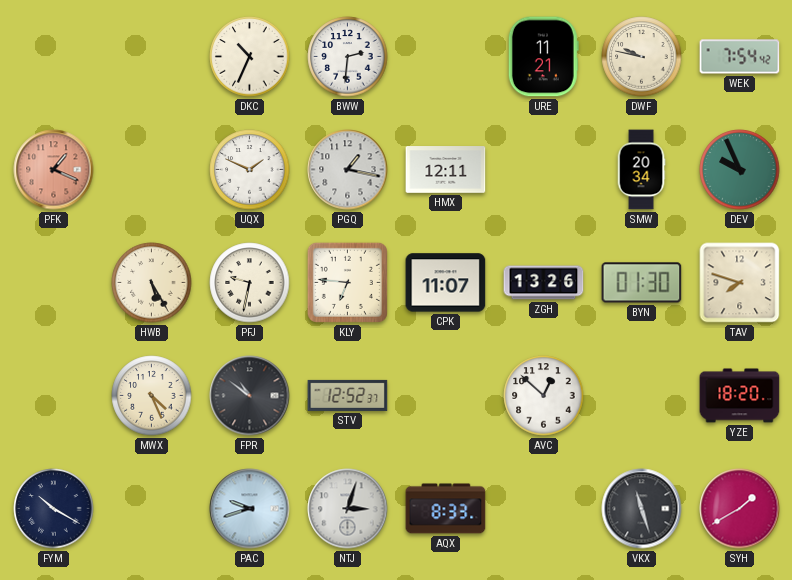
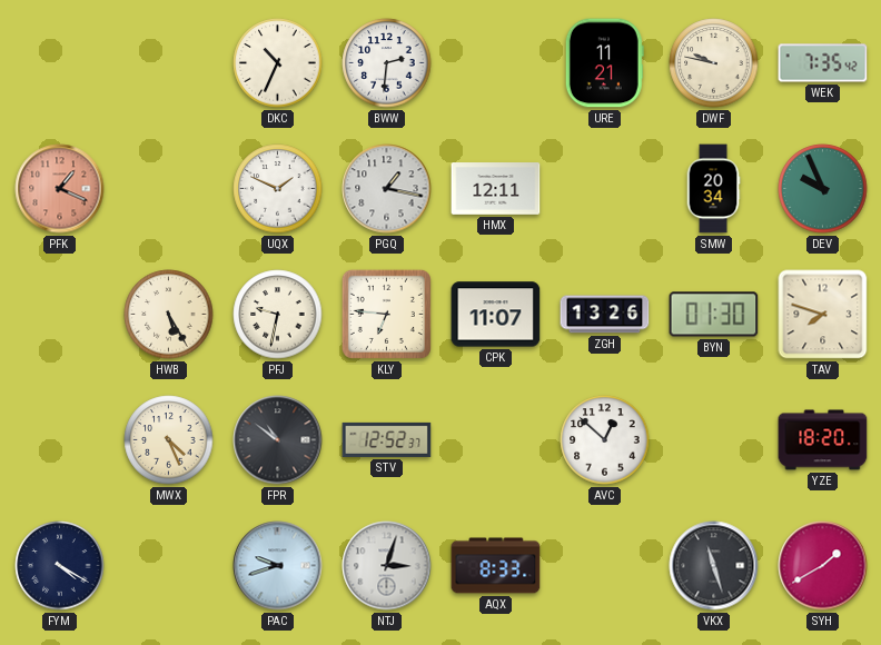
WEK: 7:54 -> 7:35
FYM: 10:20 -> 4:20
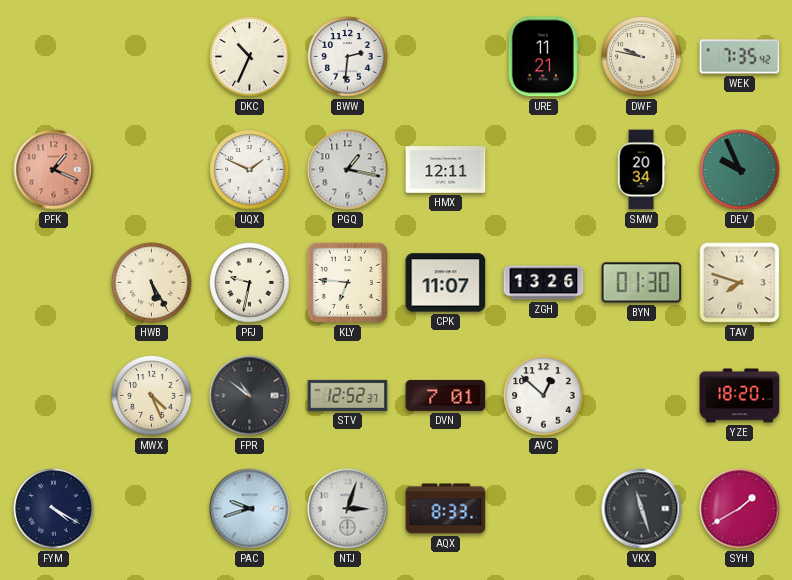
DVN: none -> 7:01
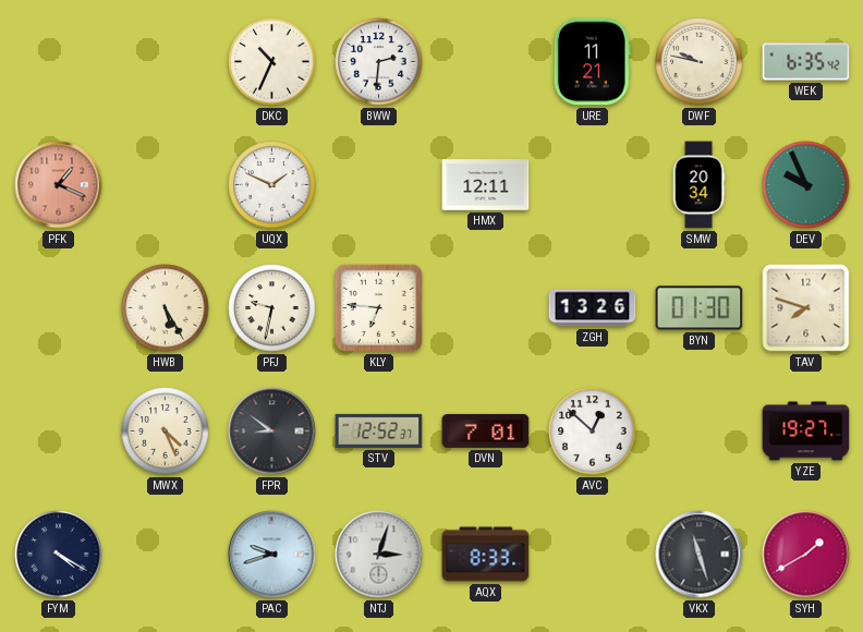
WEK: 7:35 -> 6:35
PGQ: 1:17 -> none
CPK: 11:07 -> none
FPR: 10:51 -> 8:51
YZE: 18:20 -> 19:27
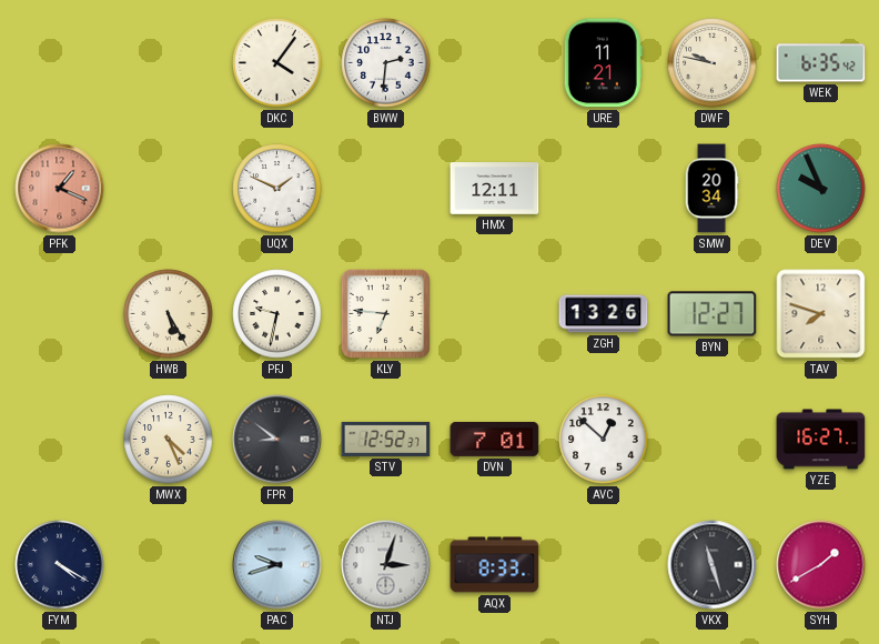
DKC: 10:34 -> 4:06
BYN: 01:30 -> 12:27
YZE: 19:27 -> 16:27
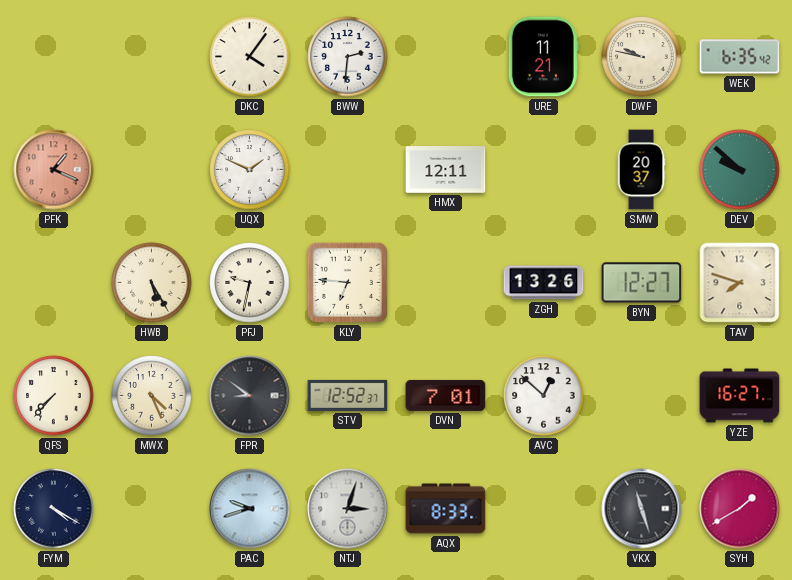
SMW: 20:34 -> 20:37
DEV: 9:56 -> 9:52
QFS: none -> 7:37
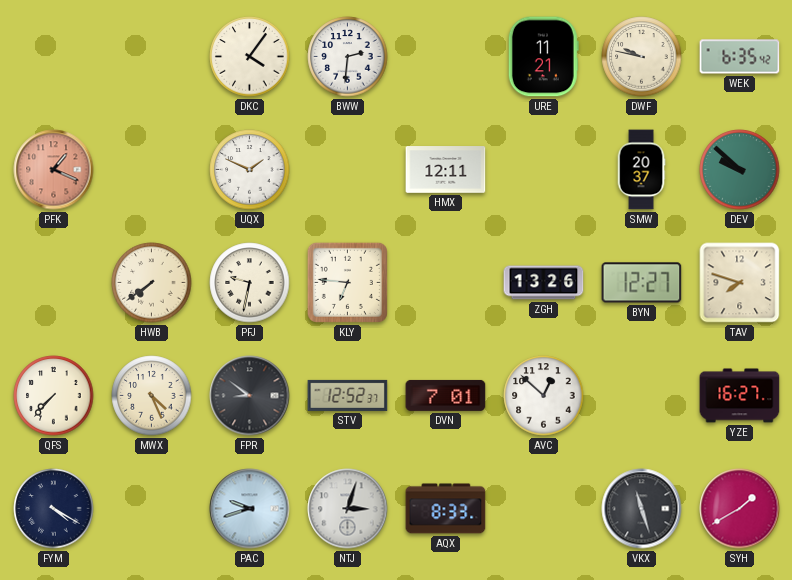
HWB: 5:25 -> 7:39
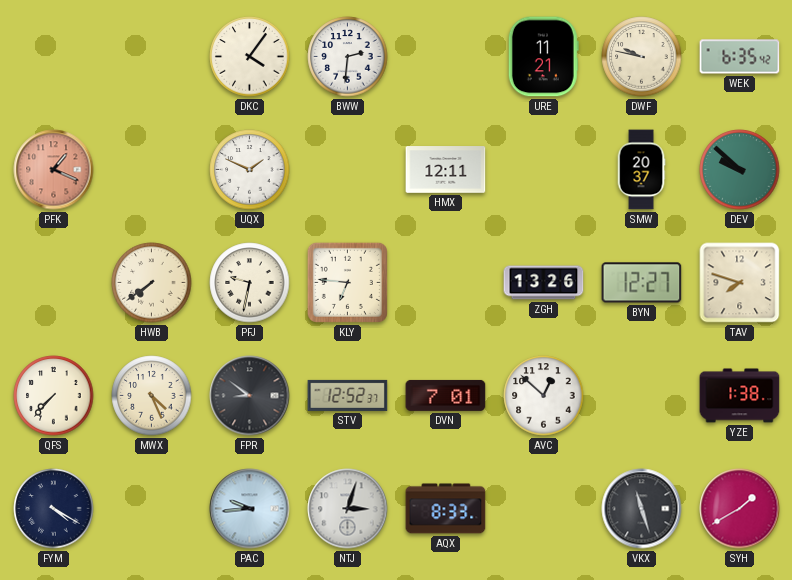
YZE: 16:27 -> 1:38
PAC: 9:42 -> 9:44
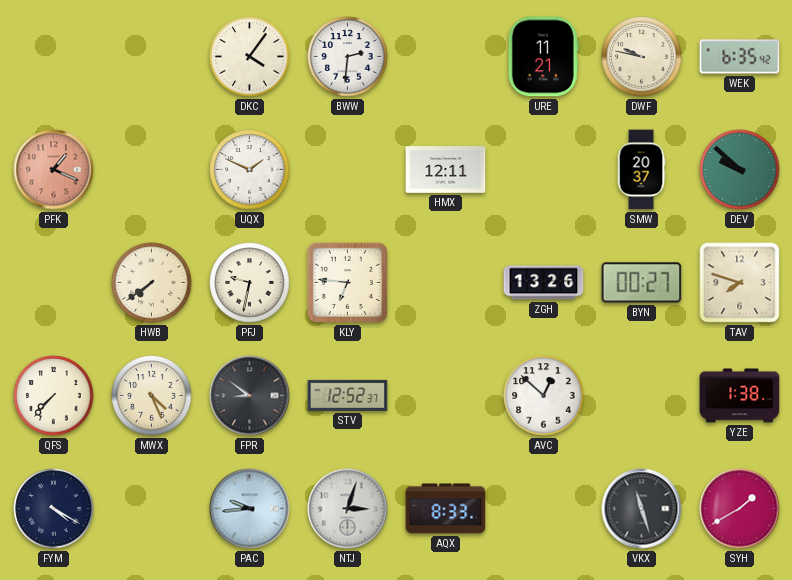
BYN: 12:27 -> 00:27
DVN: 7:01 -> none
